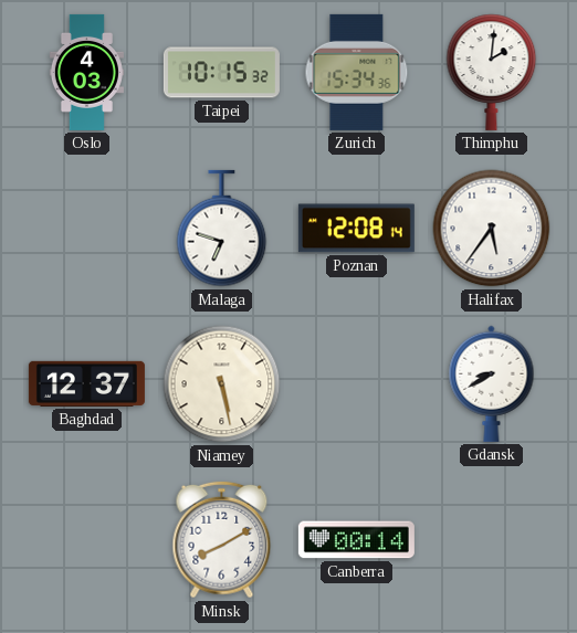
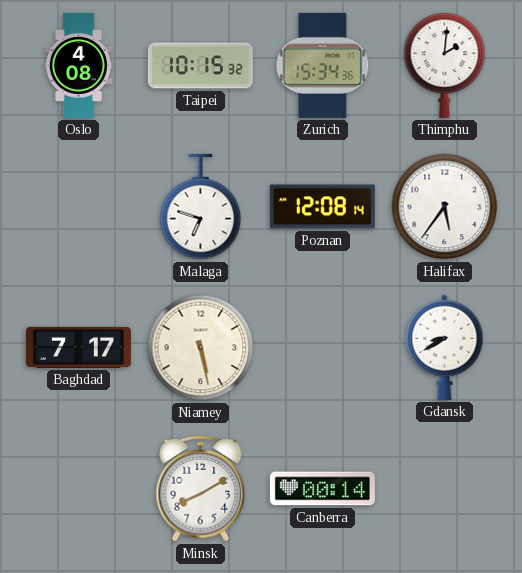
Oslo: 4:03 -> 4:08
Baghdad: 12:37 -> 7:17
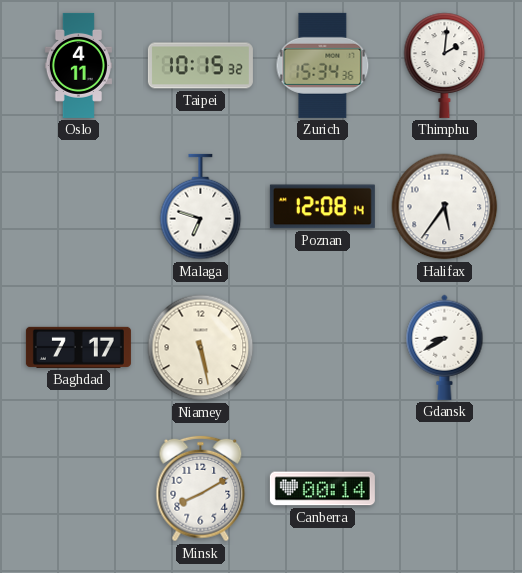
Oslo: 4:08 -> 4:11
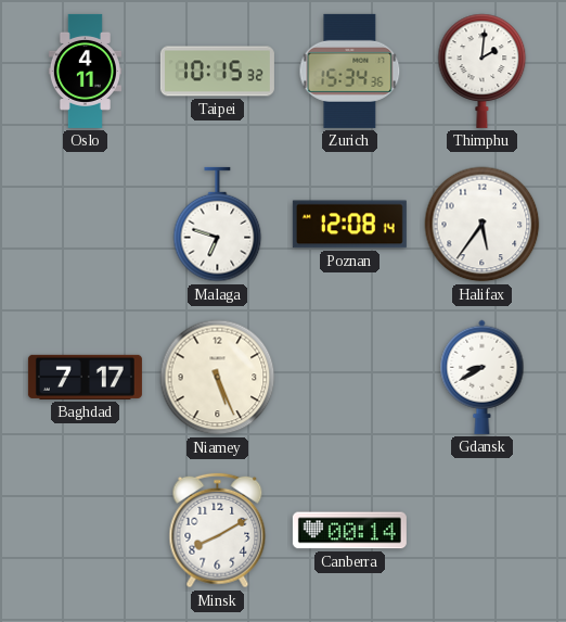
Niamey: 5:28 -> 5:26
